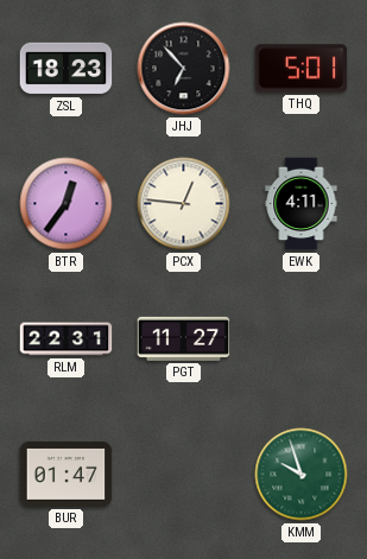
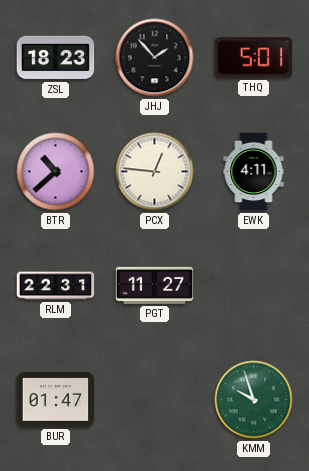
JHJ: 6:53 -> 1:53
BTR: 12:36 -> 10:38
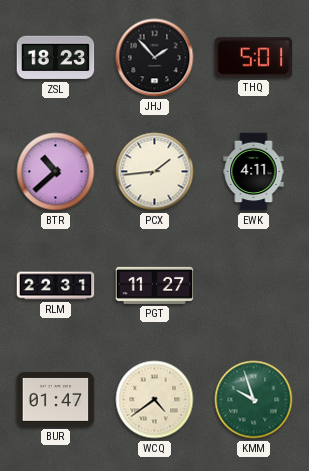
PCX: 12:46 -> 1:44
WCQ: none -> 4:39
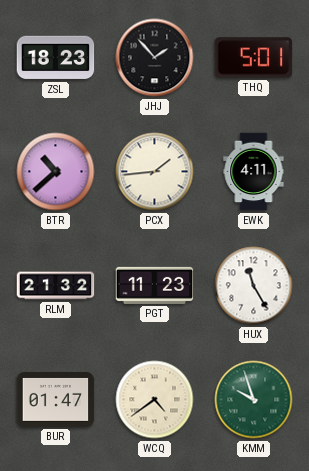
RLM: 22:31 -> 21:32
PGT: 11:27 -> 11:23
HUX: none -> 11:25
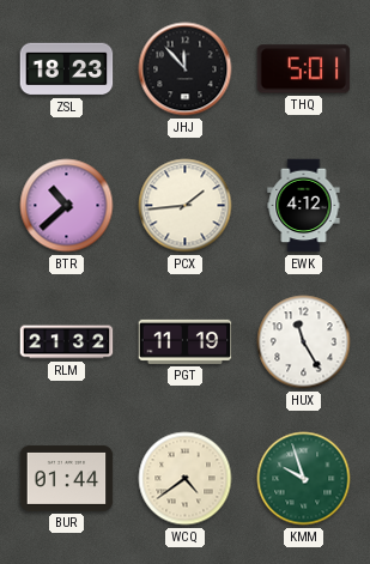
JHJ: 1:53 -> 11:53
EWK: 4:11 -> 4:12
PGT: 11:23 -> 11:19
BUR: 01:47 -> 01:44
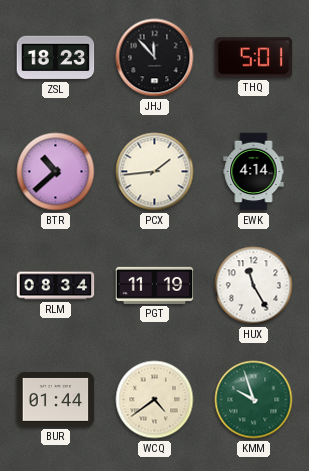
EWK: 4:12 -> 4:14
RLM: 21:32 -> 08:34
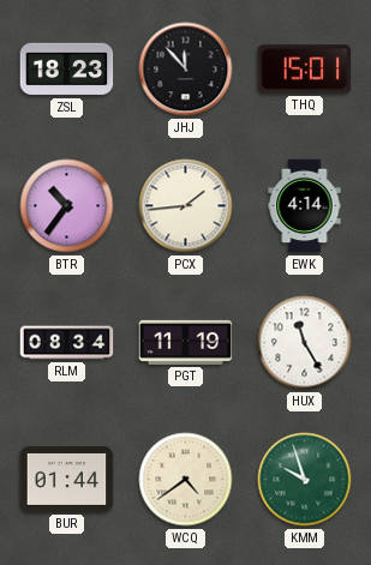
THQ: 5:01 -> 15:01
BTR: 10:38 -> 10:36
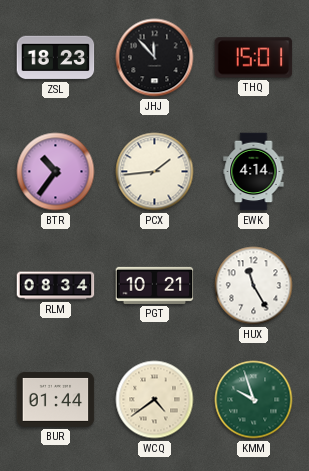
PGT: 11:19 -> 10:21
